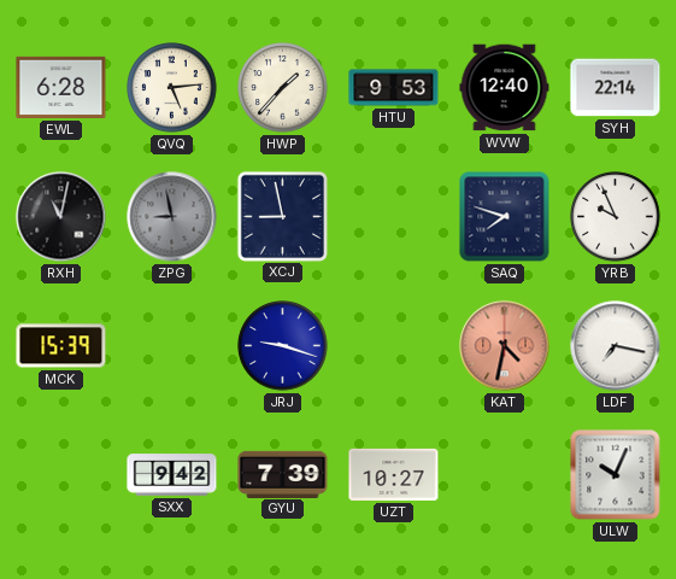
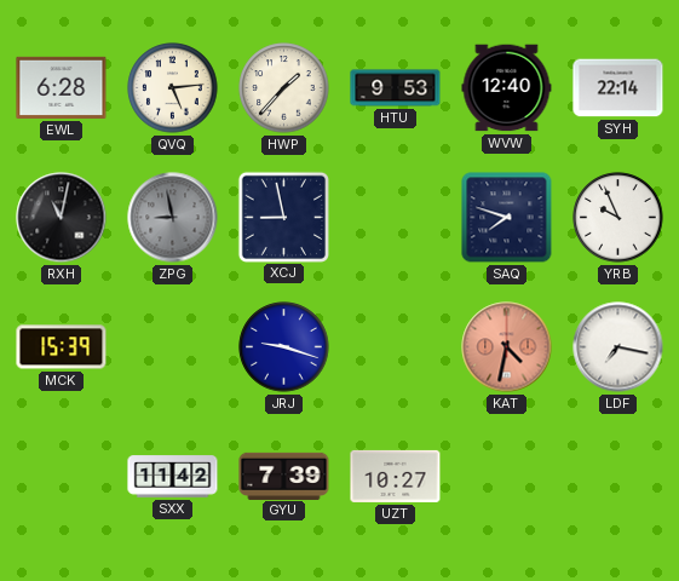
SXX: 9:42 -> 11:42
ULW: 10:04 -> none
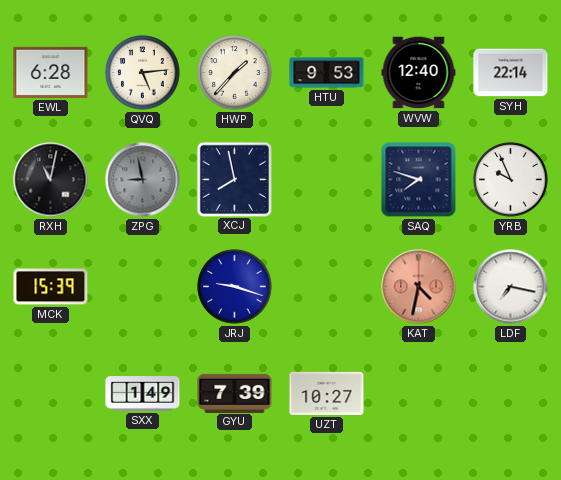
XCJ: 8:58 -> 7:58
SXX: 11:42 -> 1:49
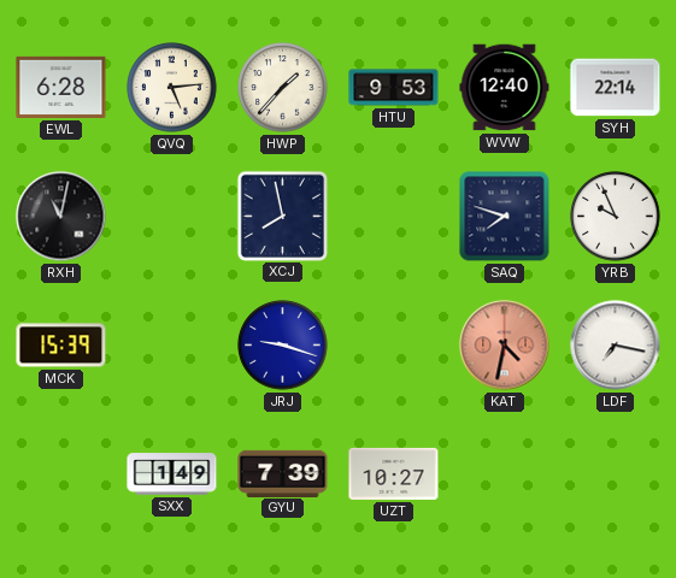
ZPG: 8:58 -> none
